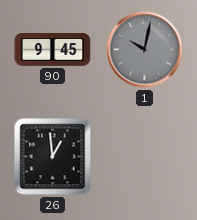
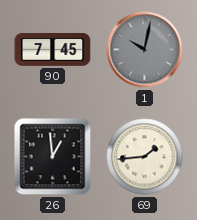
90: 9:45 -> 7:45
69: none -> 1:44
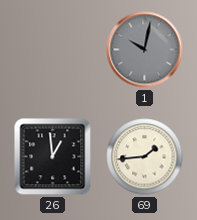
90: 7:45 -> none
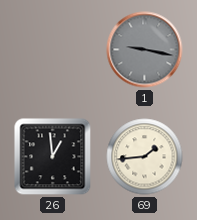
1: 10:02 -> 9:17
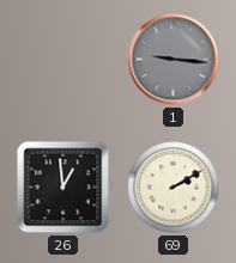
1: 9:17 -> 9:16
69: 1:44 -> 2:10
